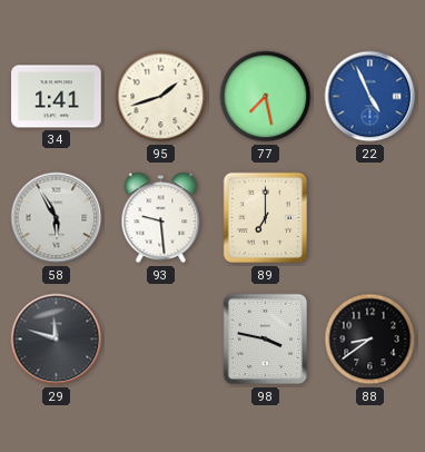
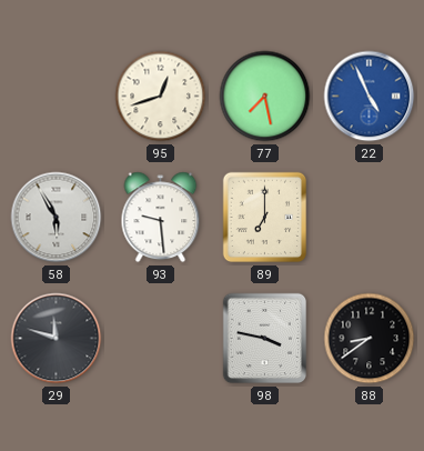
34: 1:41 -> none
95: 1:42 -> 12:42
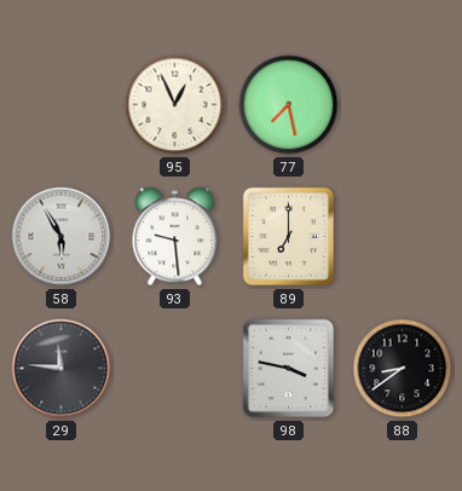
95: 12:42 -> 12:56
22: 4:56 -> none
29: 11:48 -> 11:46
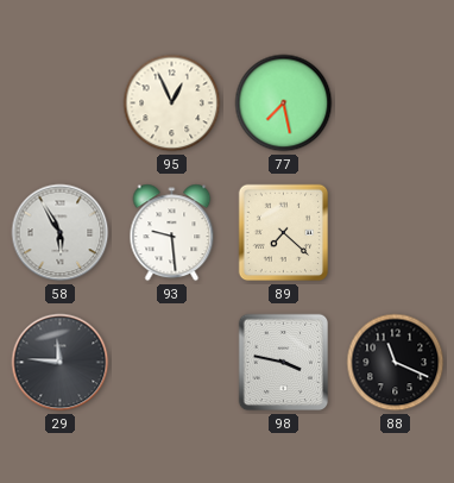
89: 7:00 -> 7:22
88: 8:39 -> 11:19
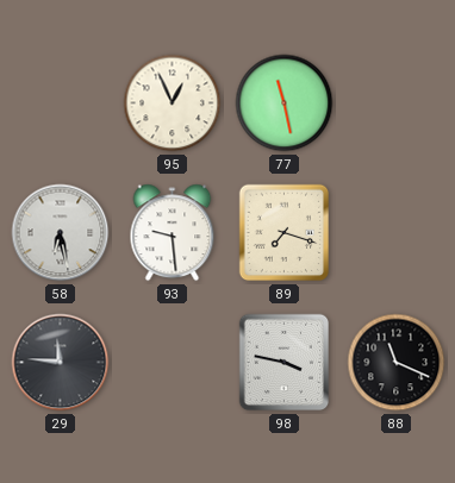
77: 7:28 -> 11:28
58: 5:55 -> 6:28
89: 7:22 -> 7:18
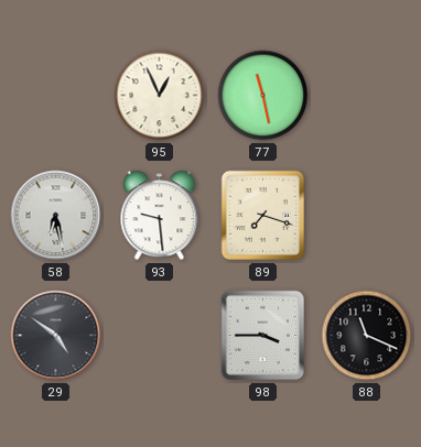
29: 11:46 -> 4:51
98: 3:47 -> 3:45
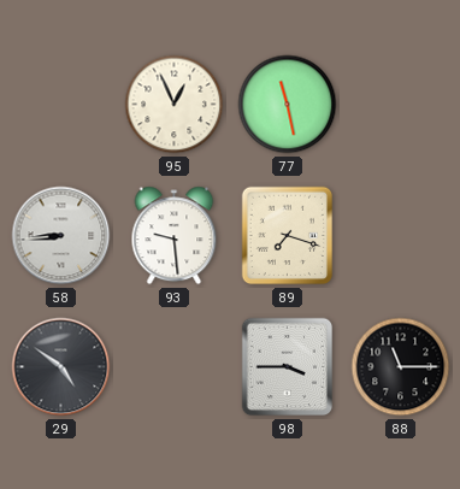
58: 6:28 -> 8:44
88: 11:19 -> 11:15
